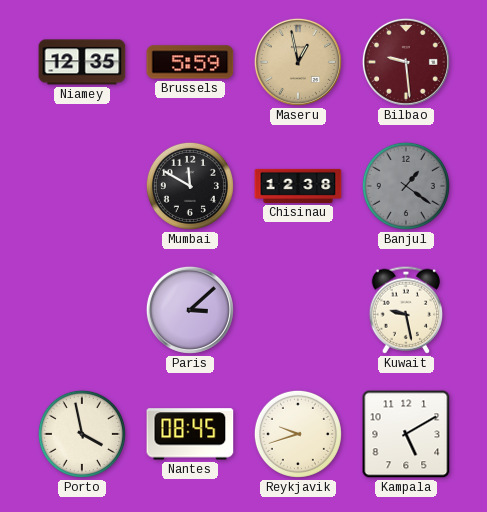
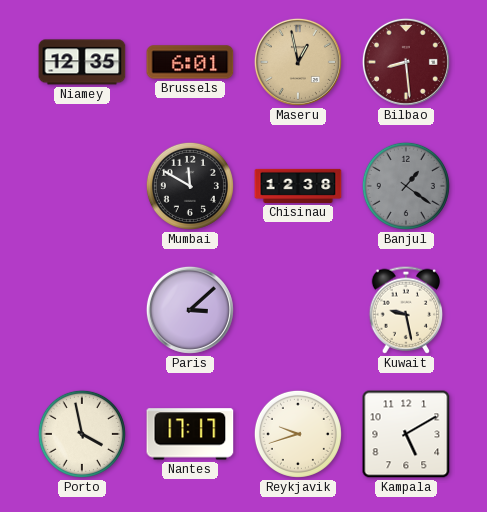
Brussels: 5:59 -> 6:01
Bilbao: 9:29 -> 8:29
Nantes: 08:45 -> 17:17
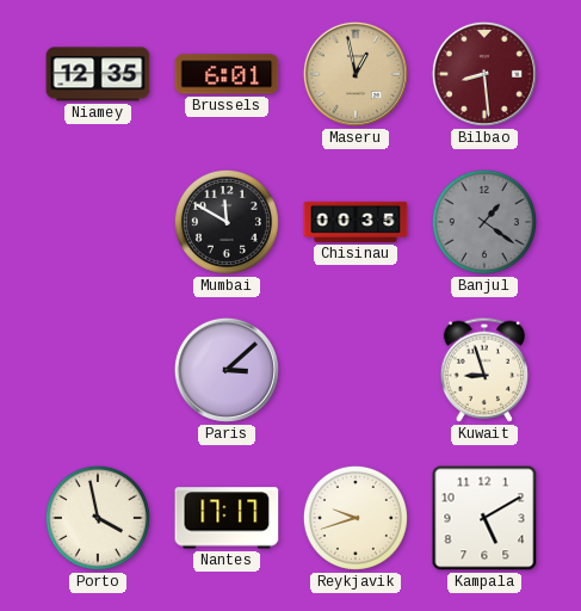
Chisinau: 12:38 -> 00:35
Kuwait: 9:28 -> 8:57
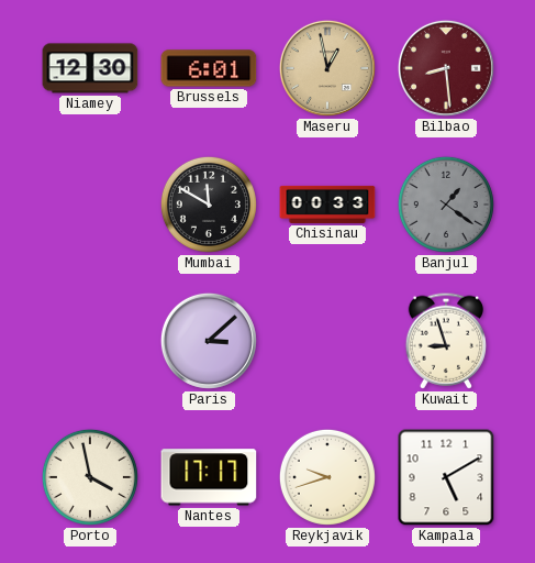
Niamey: 12:35 -> 12:30
Chisinau: 00:35 -> 00:33
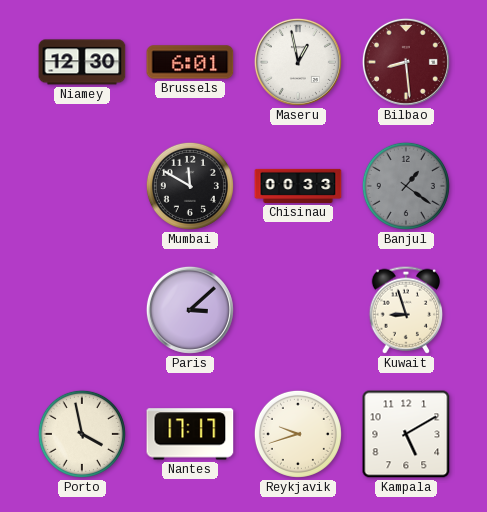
Maseru dial: champagne -> white
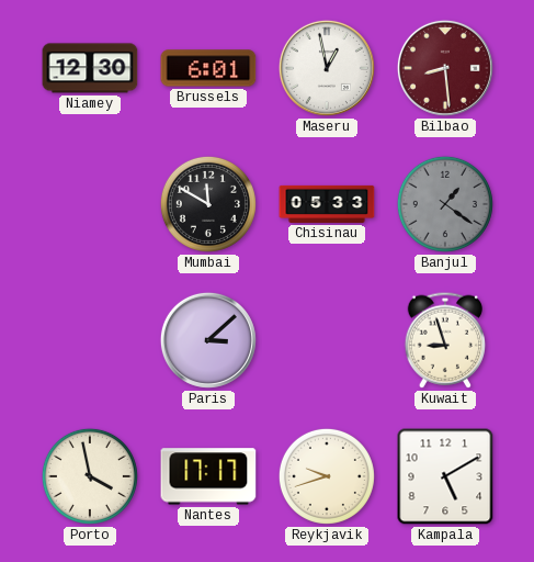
Chisinau: 00:33 -> 05:33
